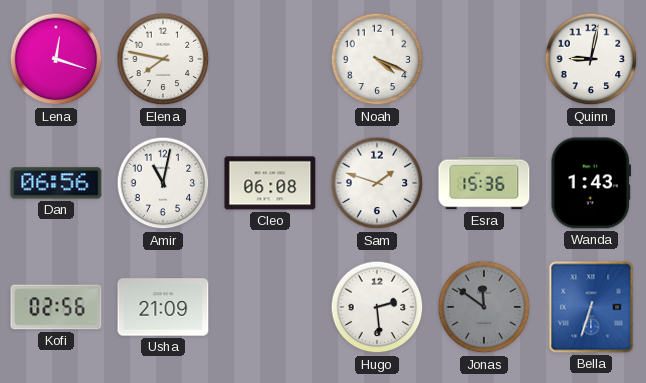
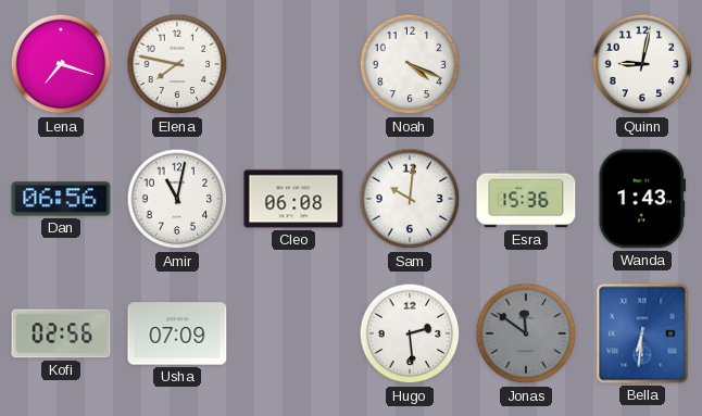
Lena: 12:18 -> 7:18
Sam: 1:48 -> 10:01
Usha: 21:09 -> 07:09
Bella: 6:33 -> 6:31
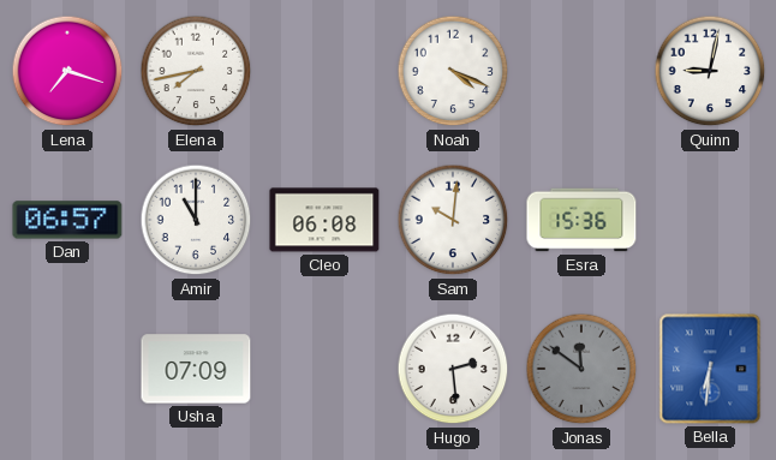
Elena: 7:47 -> 7:43
Dan: 06:56 -> 06:57
Amir: 11:02 -> 11:00
Wanda: 1:43 -> none
Kofi: 02:56 -> none
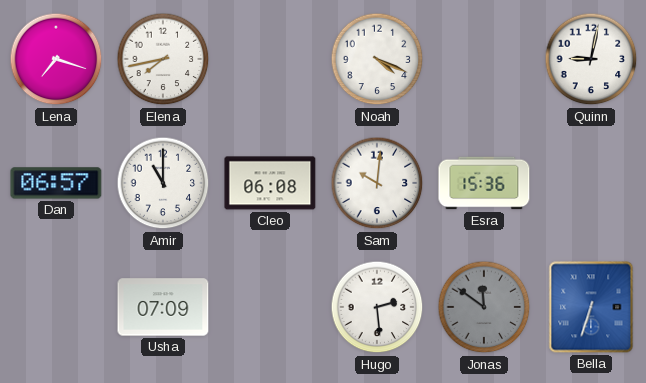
Bella: 6:31 -> 6:33
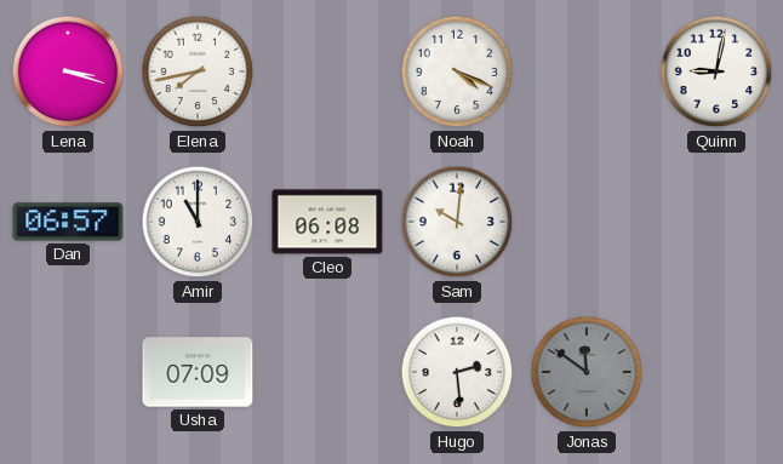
Lena: 7:18 -> 3:18
Esra: 15:36 -> none
Bella: 6:33 -> none
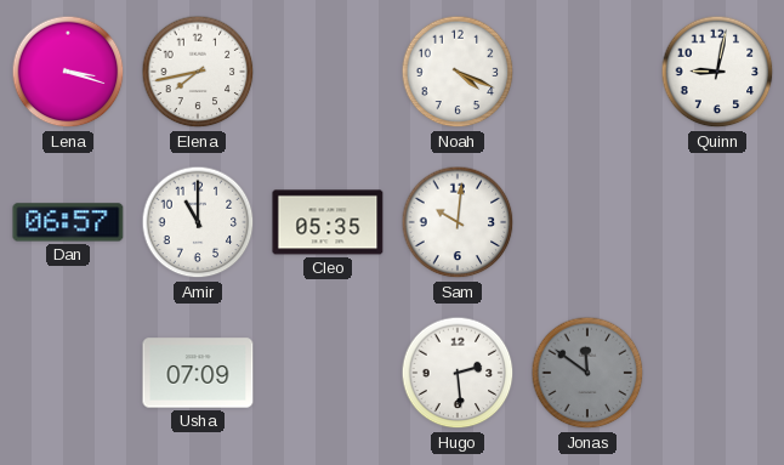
Cleo: 06:08 -> 05:35
